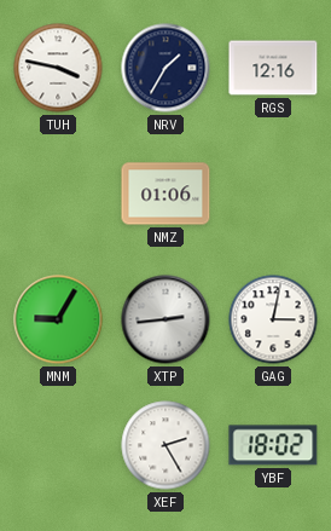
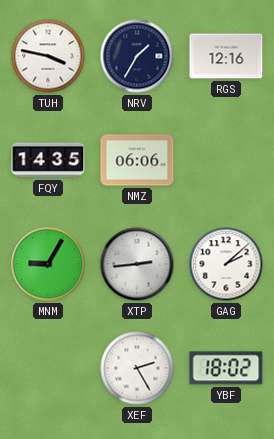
FQY: none -> 14:35
NMZ: 01:06 -> 06:06
GAG: 3:02 -> 2:08
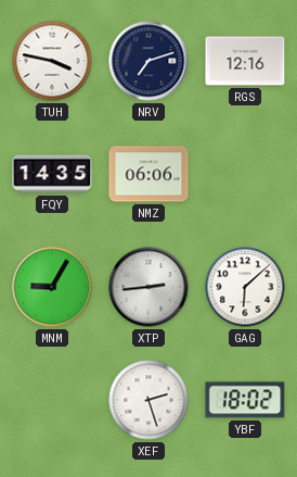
NRV: 1:35 -> 7:12
GAG: 2:08 -> 6:08
XEF: 2:25 -> 2:27
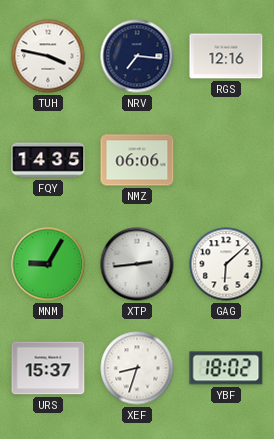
NRV: 7:12 -> 7:16
URS: none -> 15:37
XEF: 2:27 -> 8:33
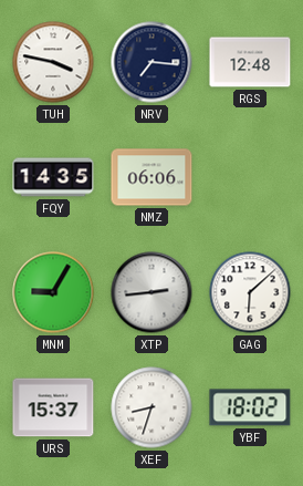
RGS: 12:16 -> 12:48
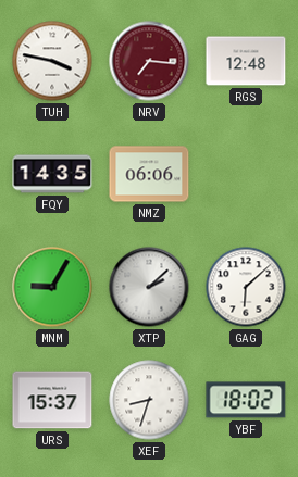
NRV dial: navy -> burgundy
XTP: 2:44 -> 2:08
